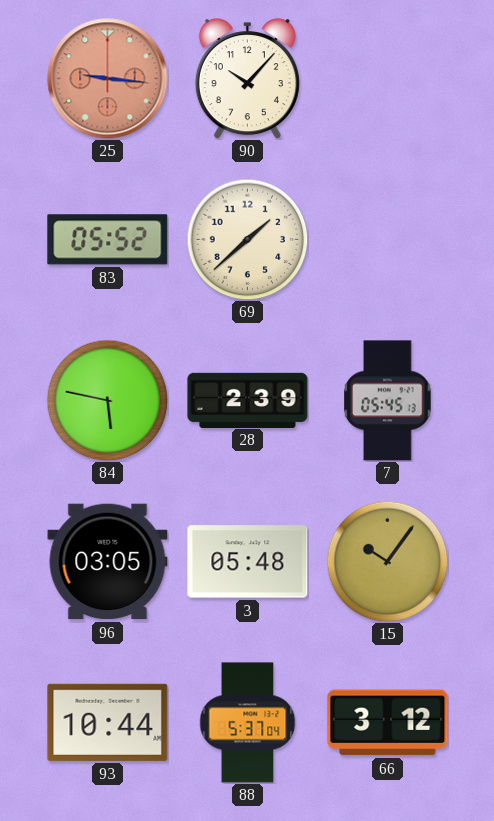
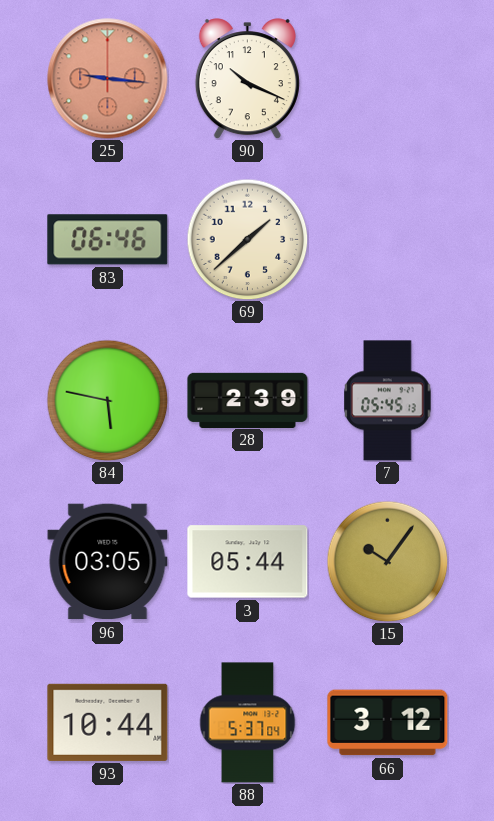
90: 10:07 -> 10:19
83: 05:52 -> 06:46
3: 05:48 -> 05:44
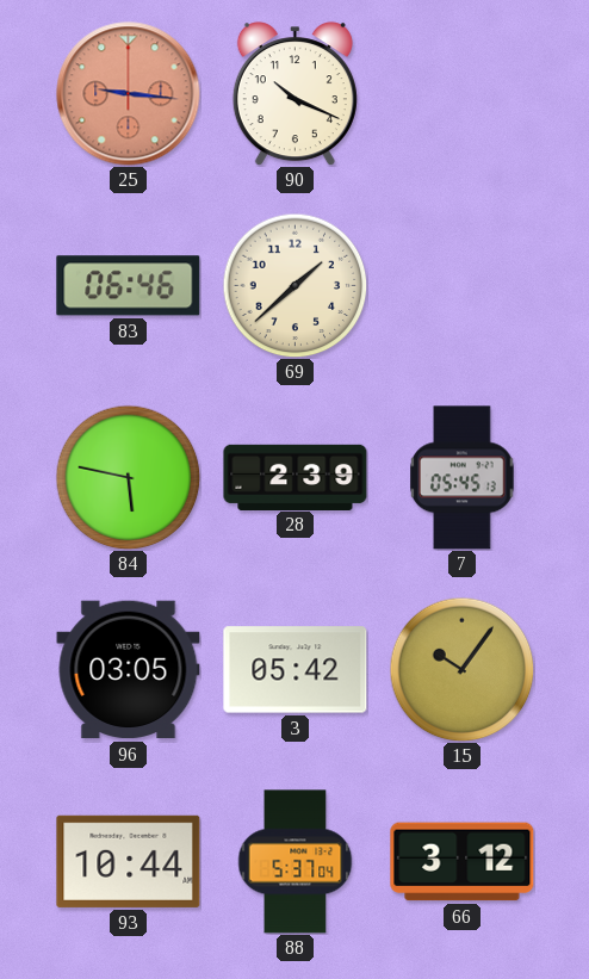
3: 05:44 -> 05:42
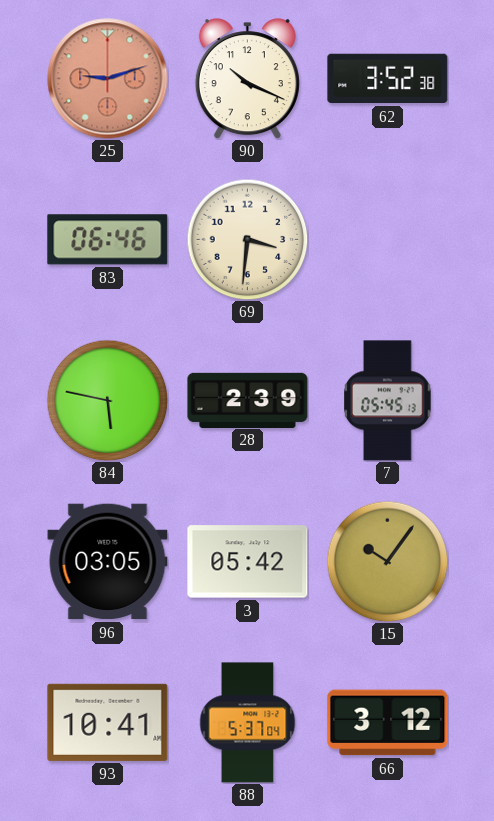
25: 9:16 -> 9:12
62: none -> 3:52
69: 1:38 -> 3:31
93: 10:44 -> 10:41
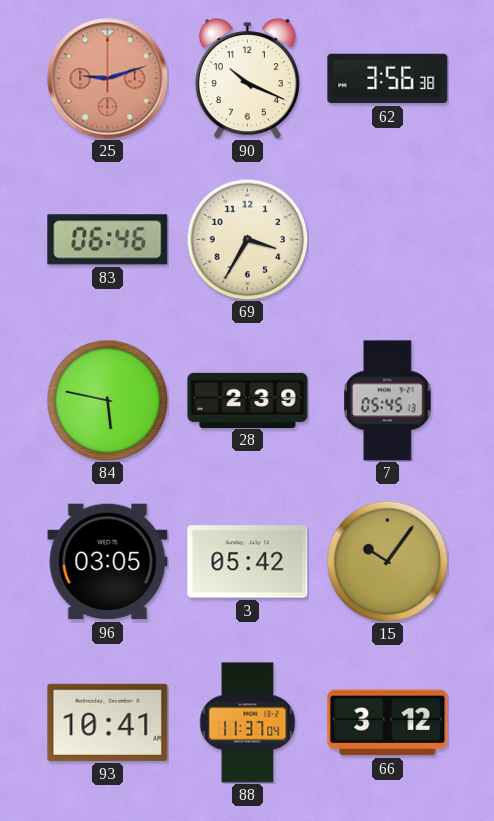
62: 3:52 -> 3:56
69: 3:31 -> 3:35
88: 5:37 -> 11:37
